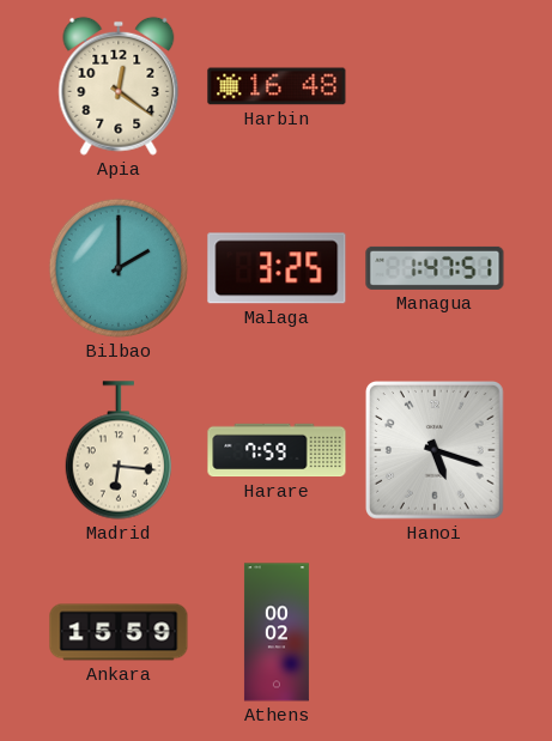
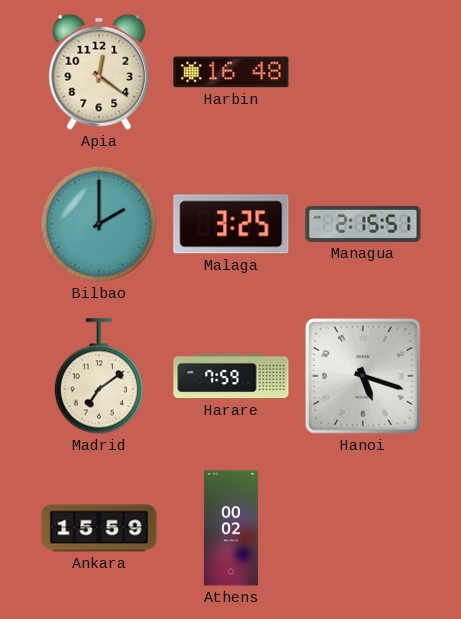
Managua: 1:47 -> 2:15
Madrid: 6:16 -> 7:09
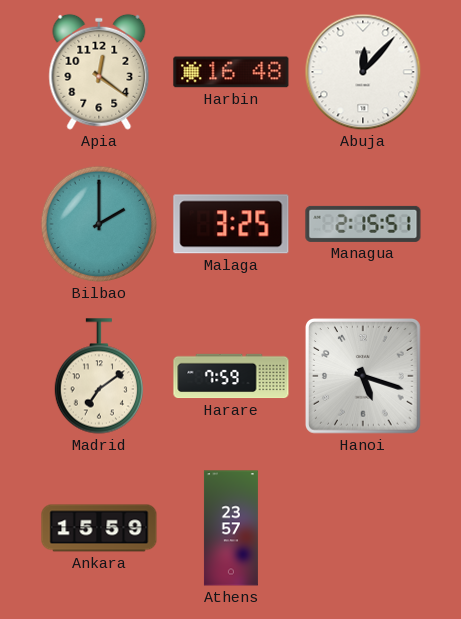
Abuja: none -> 12:07
Athens: 00:02 -> 23:57
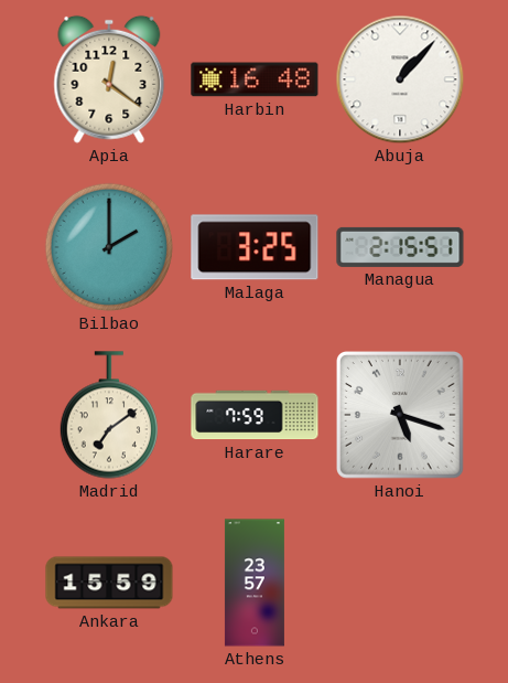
Abuja: 12:07 -> 1:07
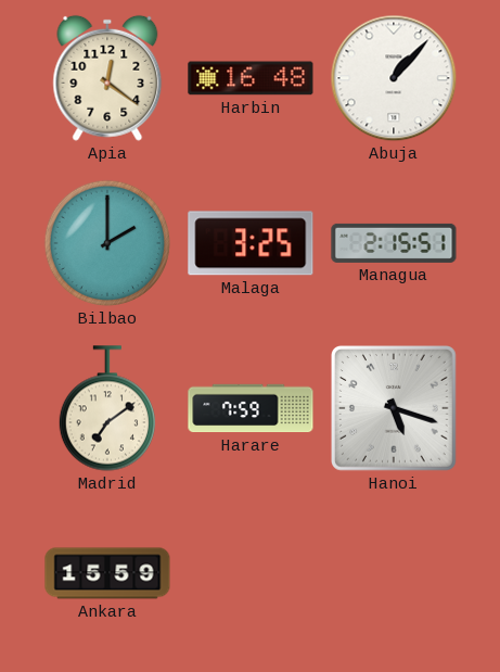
Athens: 23:57 -> none
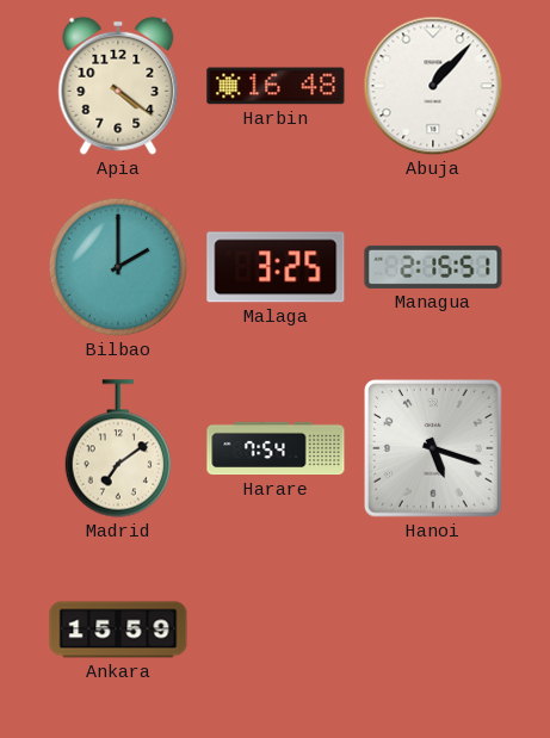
Apia: 12:21 -> 4:21
Harare: 7:59 -> 7:54
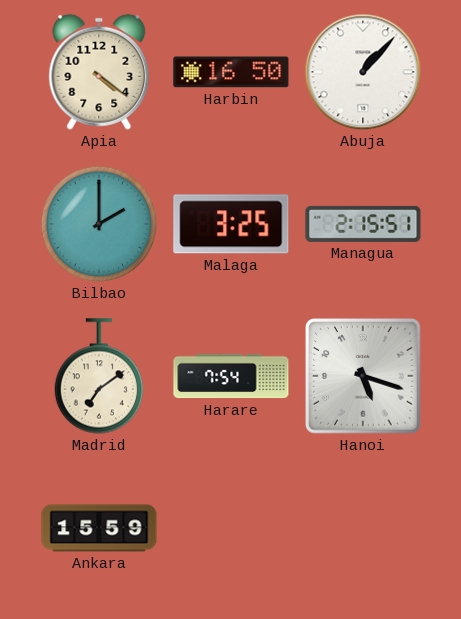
Harbin: 16:48 -> 16:50
